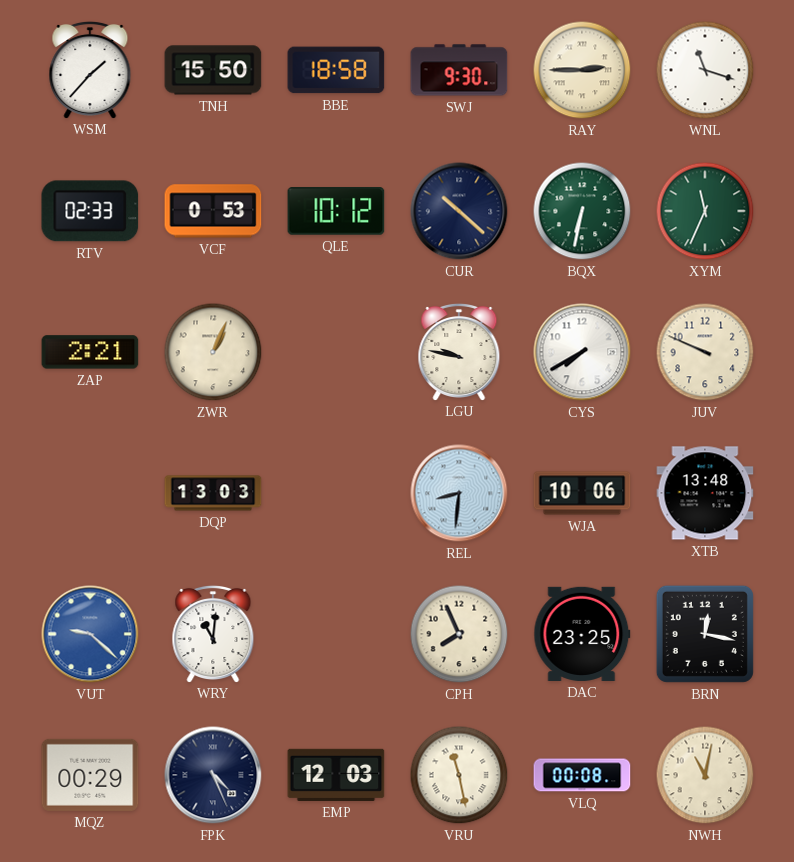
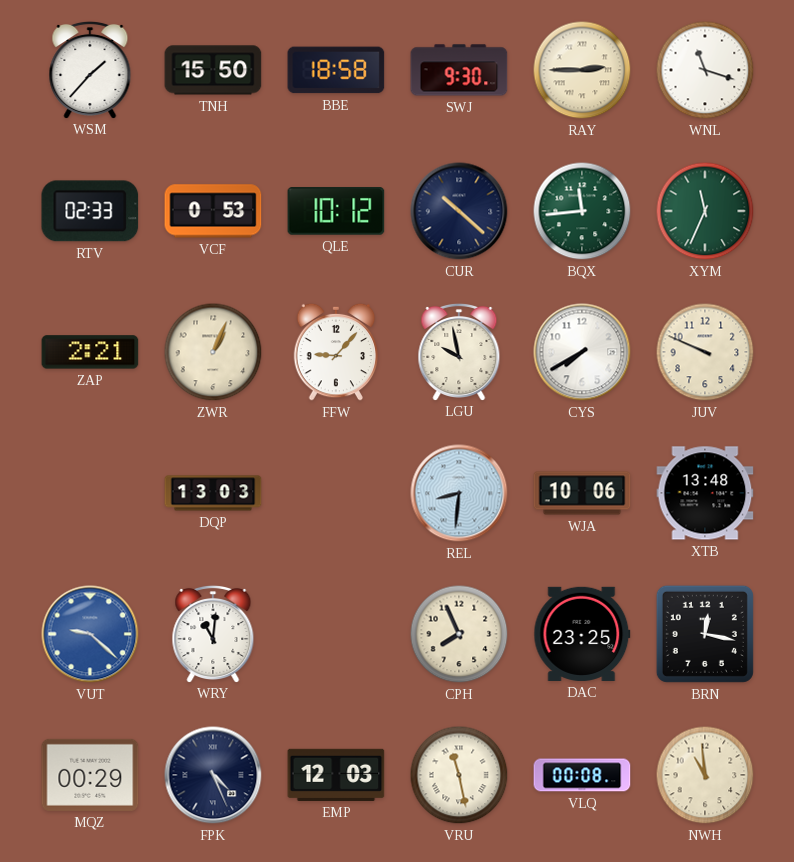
BQX: 6:32 -> 11:44
FFW: none -> 9:07
LGU: 9:47 -> 9:58
NWH: 11:02 -> 10:59
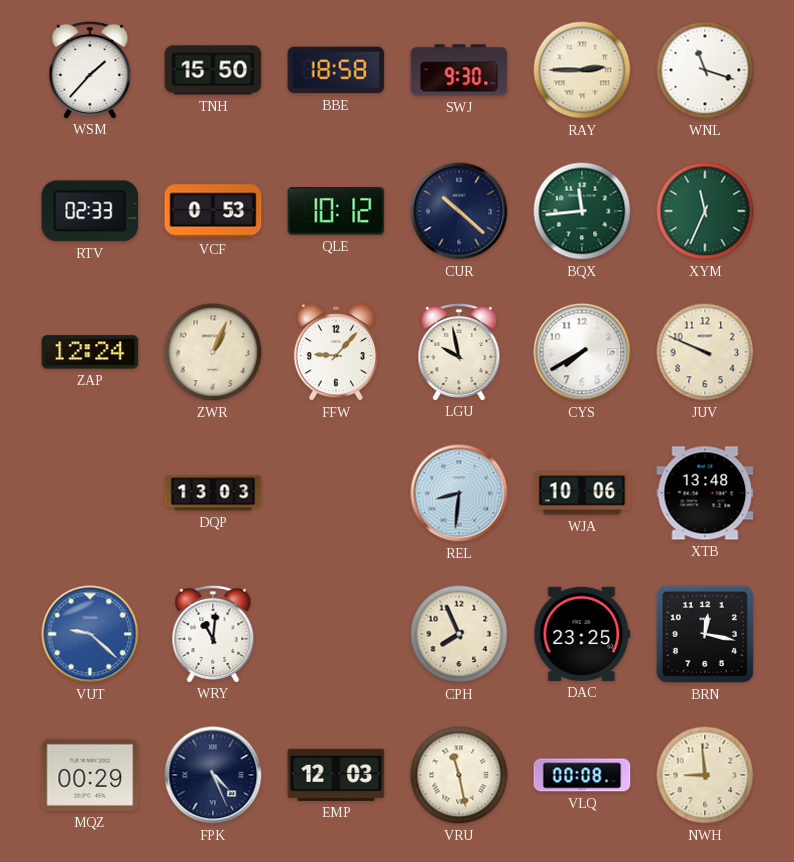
ZAP: 2:21 -> 12:24
NWH: 10:59 -> 8:59
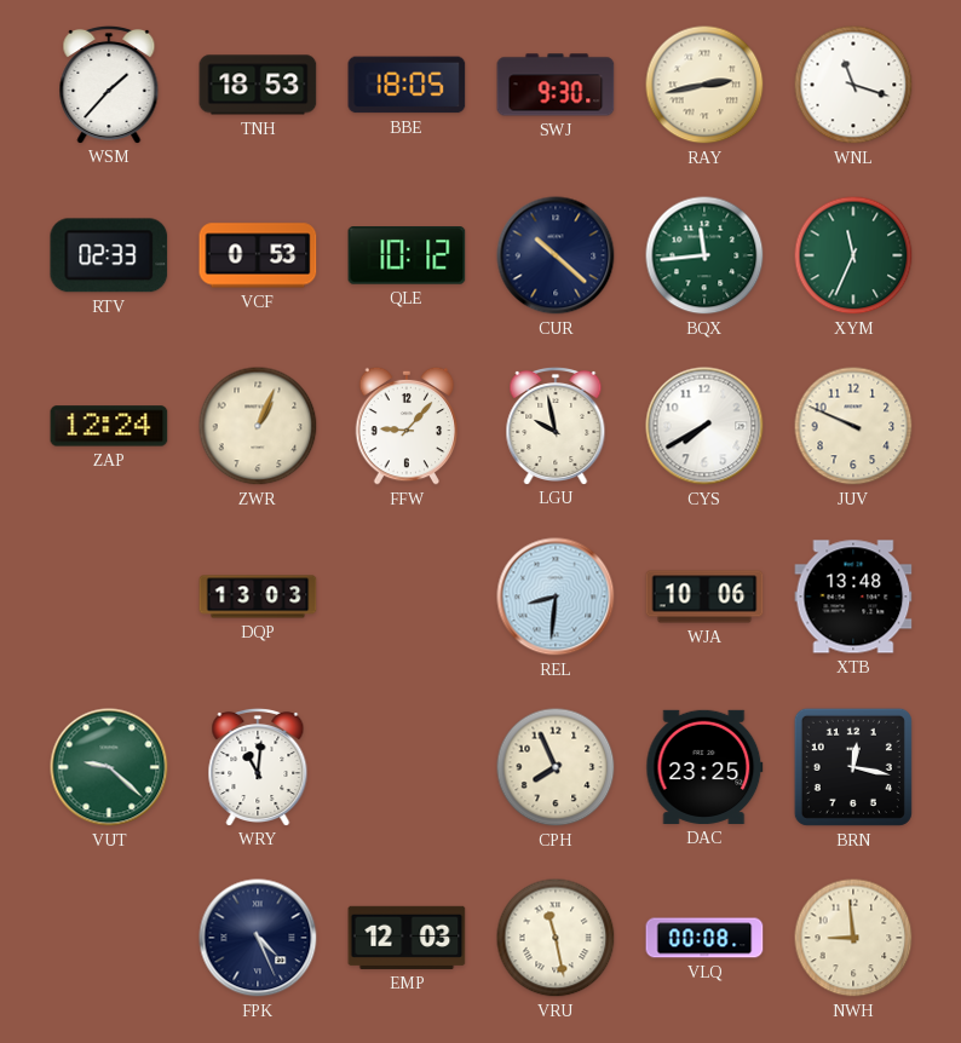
TNH: 15:50 -> 18:53
BBE: 18:58 -> 18:05
RAY: 2:45 -> 2:43
VUT dial: blue -> green
MQZ: 00:29 -> none
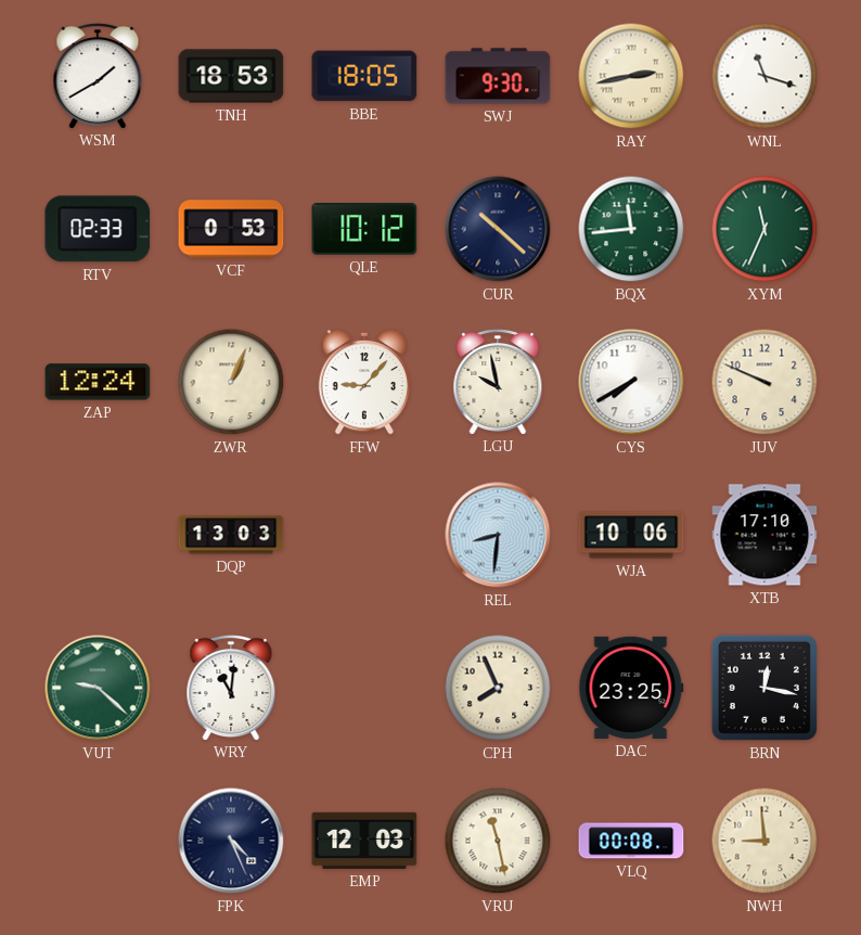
WSM: 1:37 -> 1:40
XTB: 13:48 -> 17:10
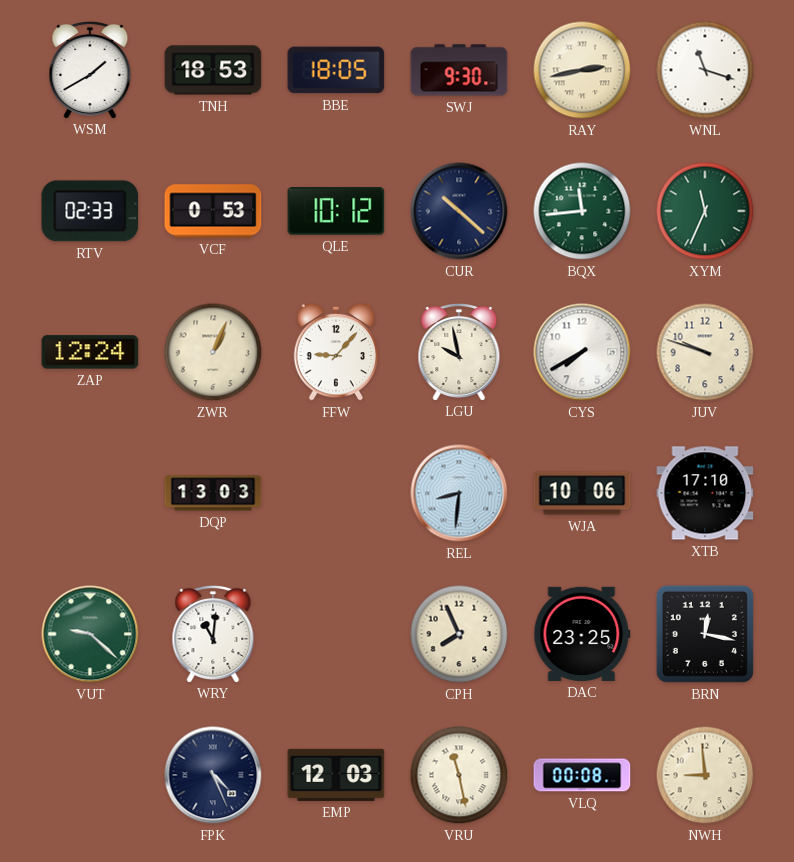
JUV: 9:49 -> 9:48
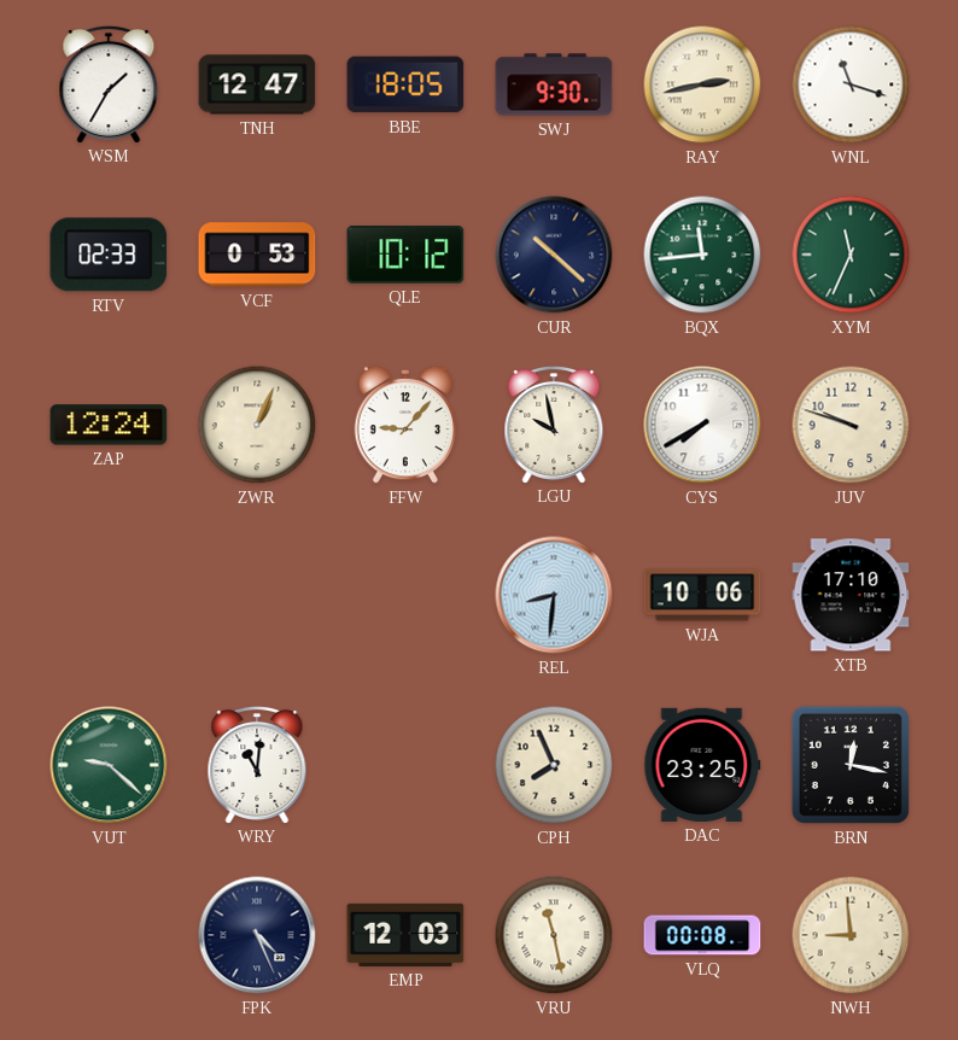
WSM: 1:40 -> 1:35
TNH: 18:53 -> 12:47
DQP: 13:03 -> none
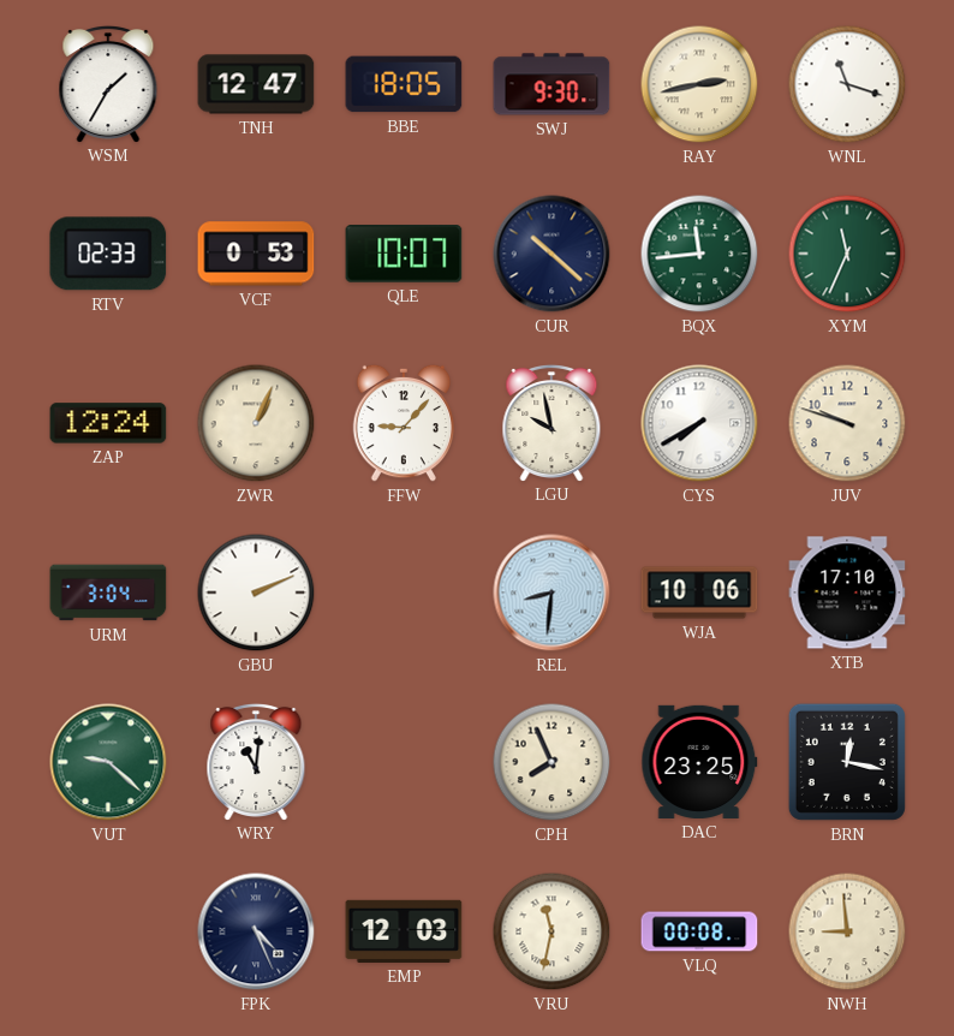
QLE: 10:12 -> 10:07
URM: none -> 3:04
GBU: none -> 2:11
VRU: 11:28 -> 11:32
